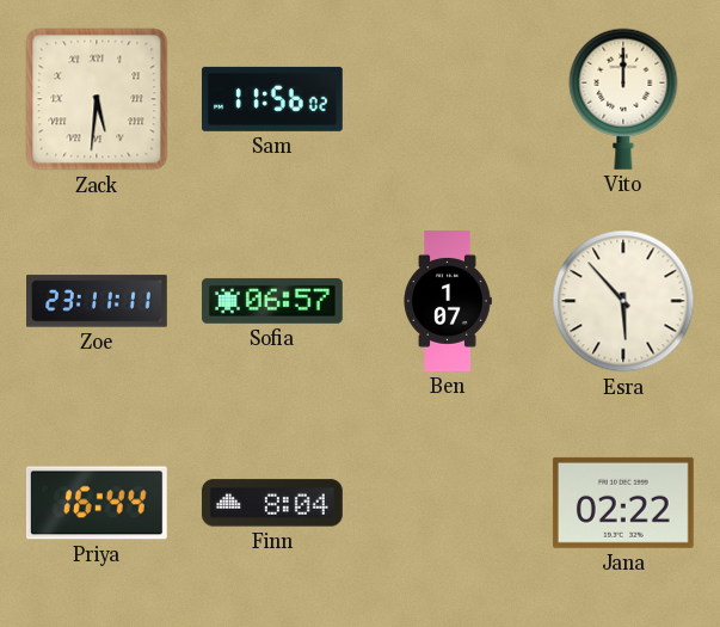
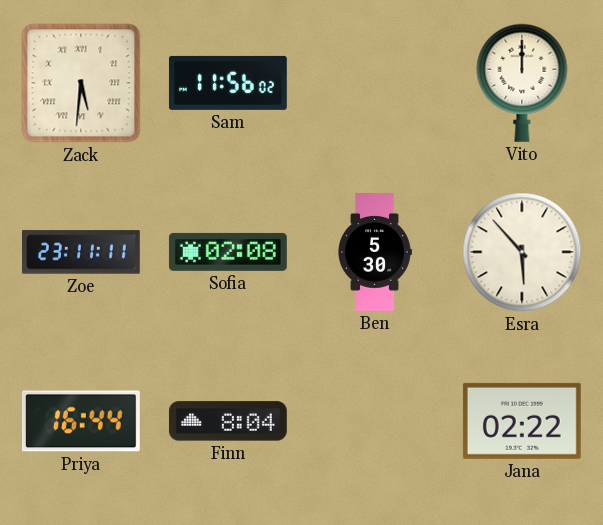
Sofia: 06:57 -> 02:08
Ben: 1:07 -> 5:30
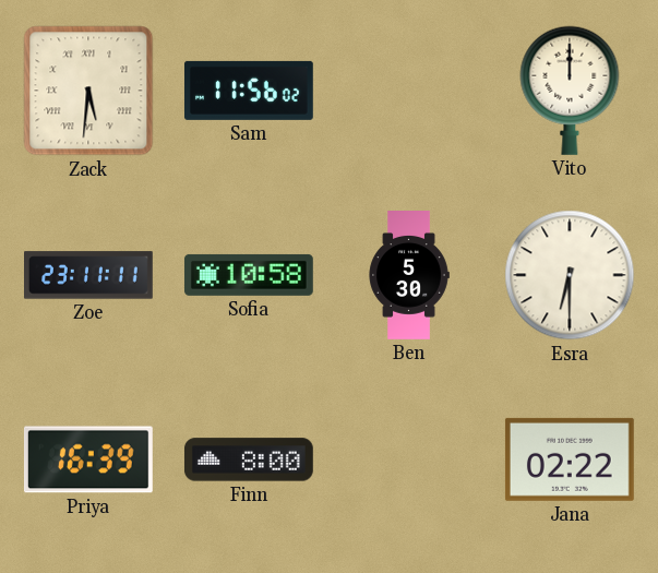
Sofia: 02:08 -> 10:58
Esra: 5:53 -> 6:30
Priya: 16:44 -> 16:39
Finn: 8:04 -> 8:00
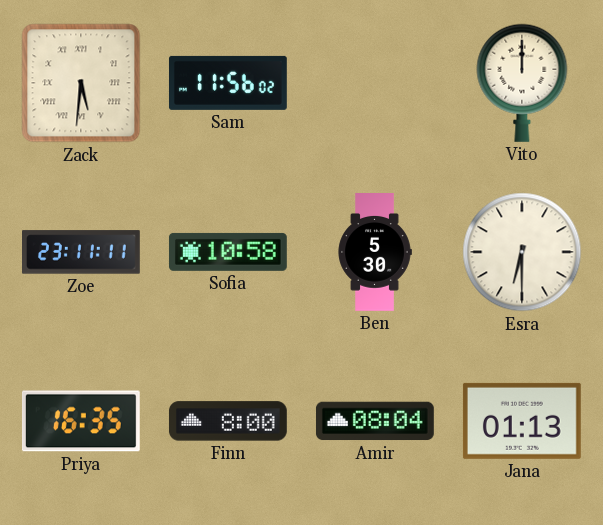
Priya: 16:39 -> 16:35
Amir: none -> 08:04
Jana: 02:22 -> 01:13
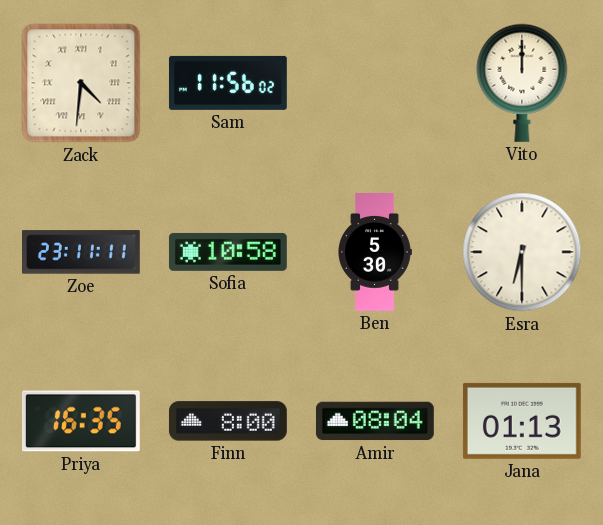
Zack: 5:31 -> 4:31
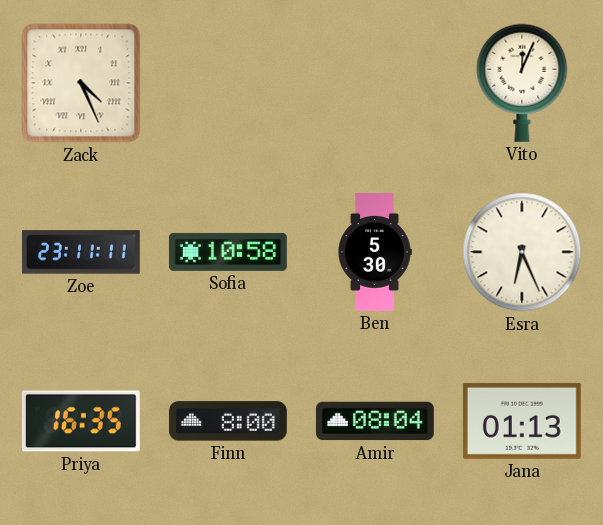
Zack: 4:31 -> 4:26
Sam: 11:56 -> none
Vito: 12:00 -> 12:04
Esra: 6:30 -> 6:26
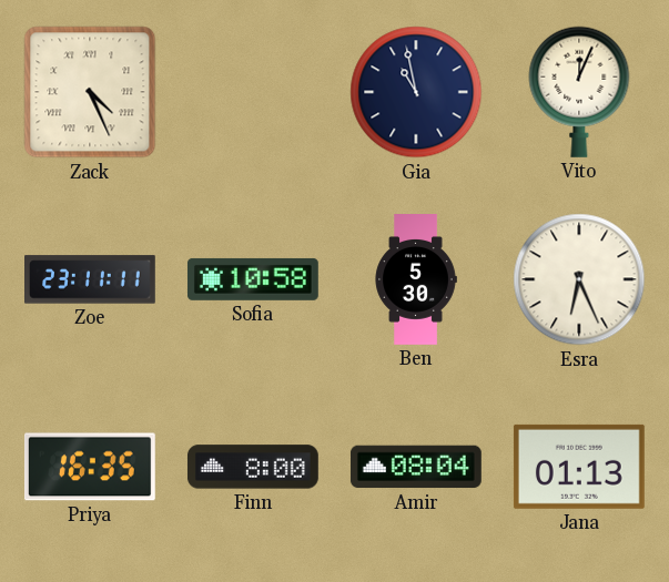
Gia: none -> 10:58
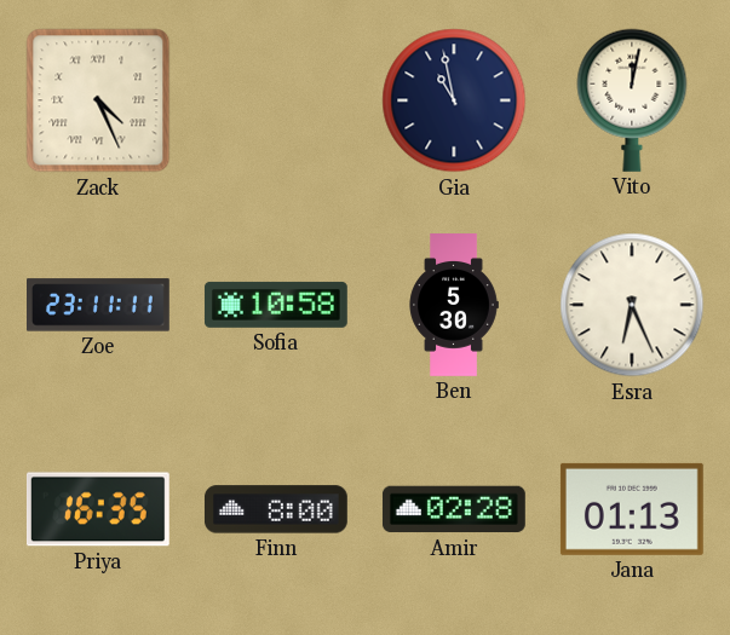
Vito: 12:04 -> 12:02
Amir: 08:04 -> 02:28
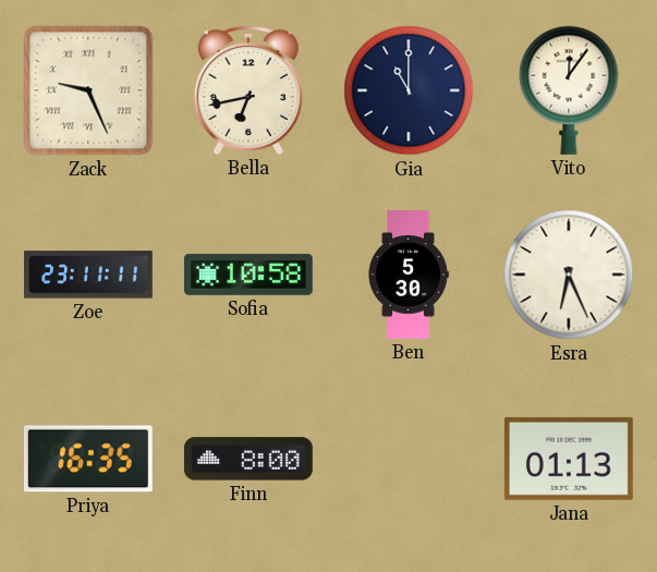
Zack: 4:26 -> 9:26
Bella: none -> 6:43
Gia: 10:58 -> 11:00
Vito: 12:02 -> 12:06
Amir: 02:28 -> none
